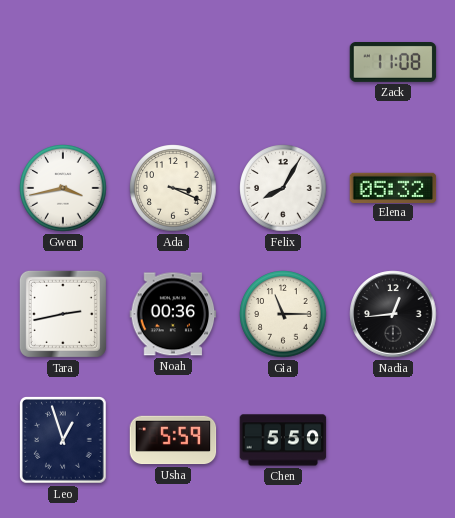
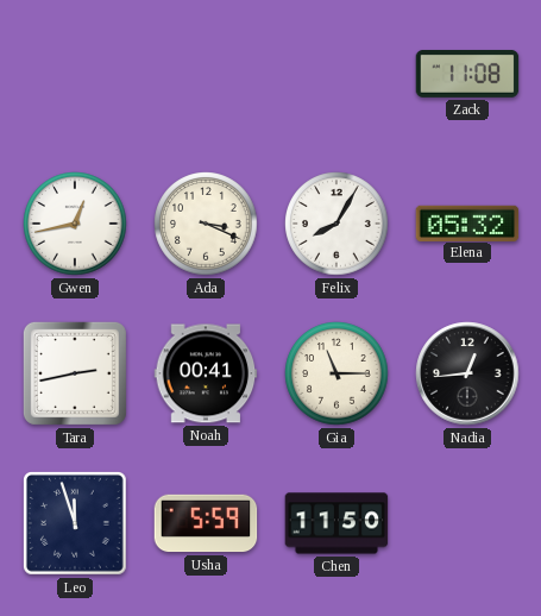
Gwen: 3:43 -> 12:43
Noah: 00:36 -> 00:41
Leo: 12:57 -> 11:57
Chen: 5:50 -> 11:50
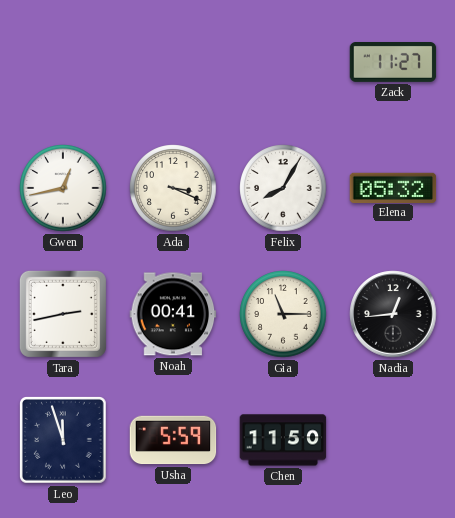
Zack: 11:08 -> 11:27
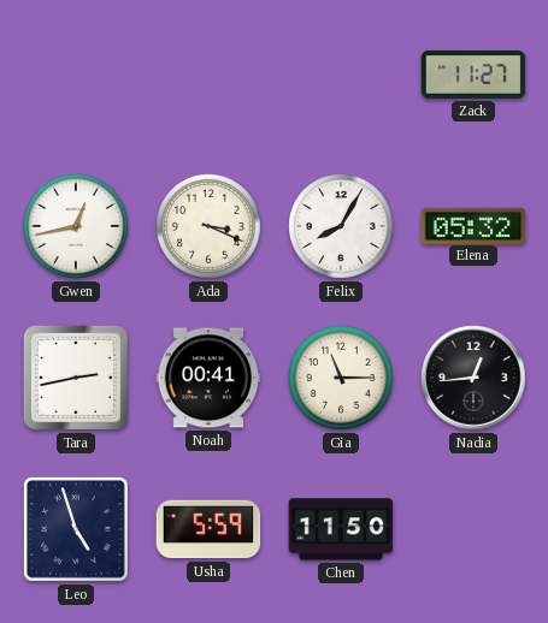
Leo: 11:57 -> 4:57
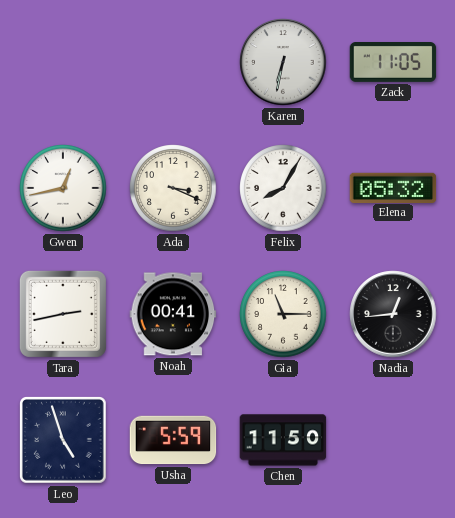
Karen: none -> 6:32
Zack: 11:27 -> 11:05
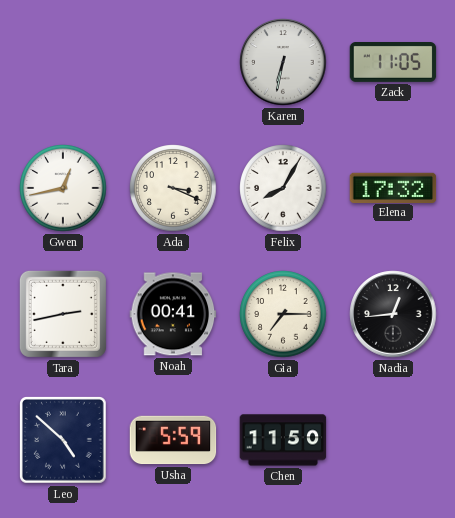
Elena: 05:32 -> 17:32
Gia: 11:15 -> 7:15
Leo: 4:57 -> 4:52
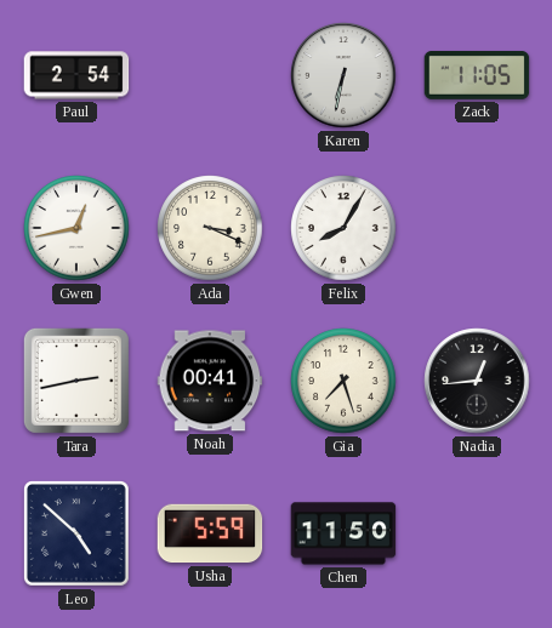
Paul: none -> 2:54
Elena: 17:32 -> none
Gia: 7:15 -> 7:27
